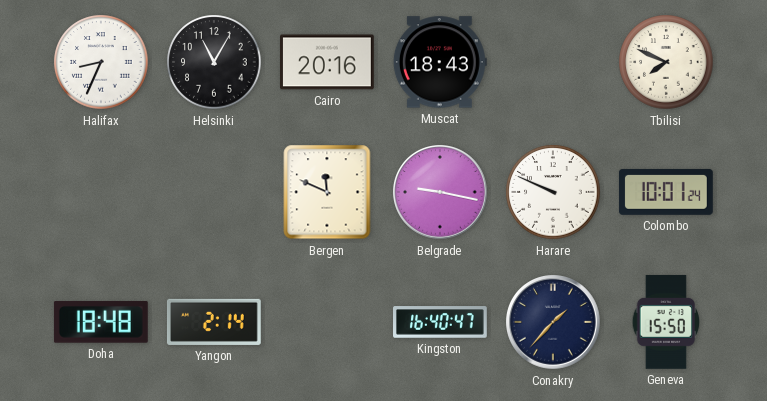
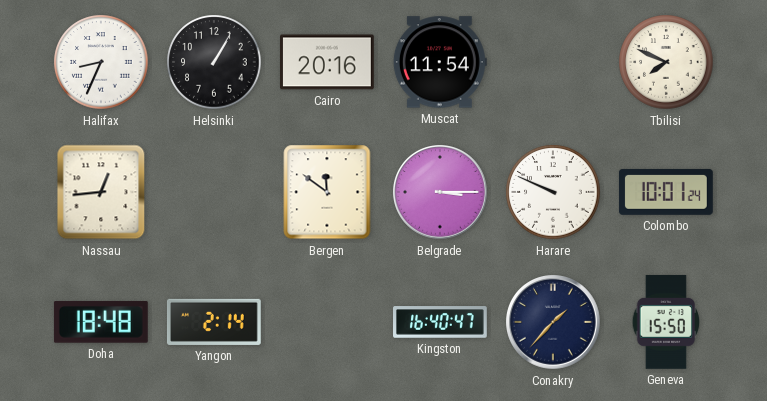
Helsinki: 11:05 -> 1:05
Muscat: 18:43 -> 11:54
Nassau: none -> 12:44
Bergen: 11:49 -> 11:51
Belgrade: 9:17 -> 3:15
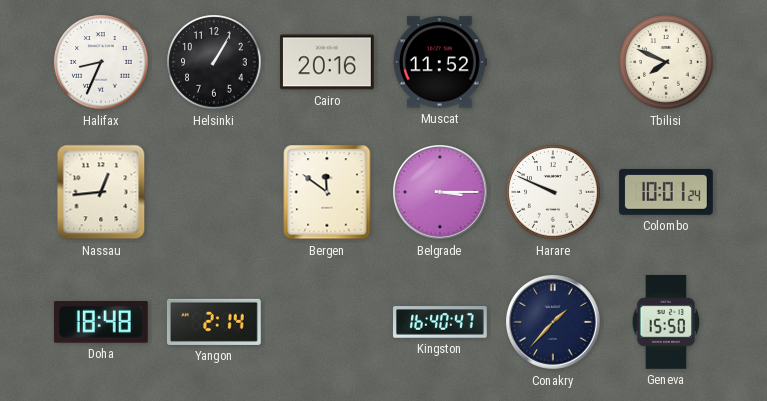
Muscat: 11:54 -> 11:52
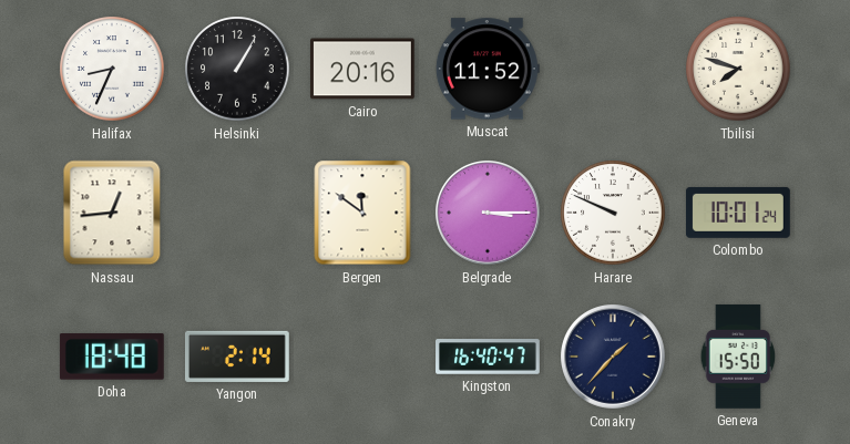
Tbilisi: 7:49 -> 7:48
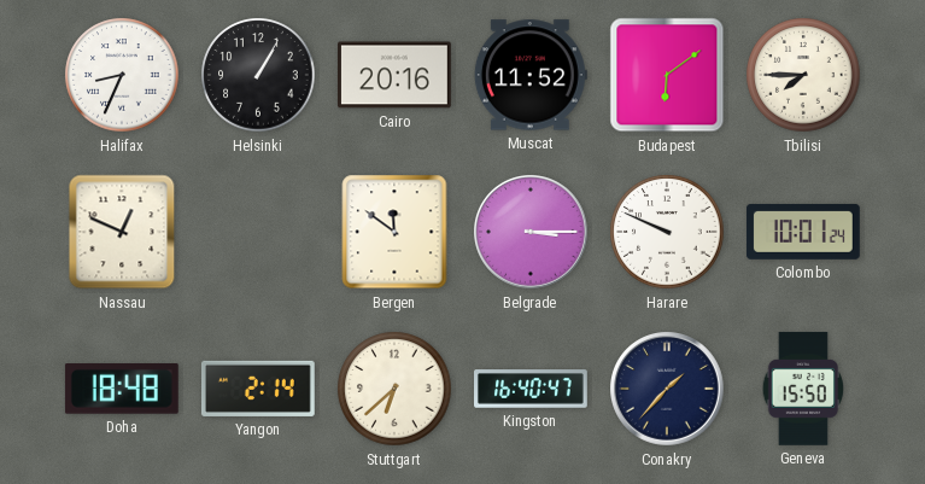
Budapest: none -> 6:09
Tbilisi: 7:48 -> 7:45
Nassau: 12:44 -> 12:49
Stuttgart: none -> 6:38
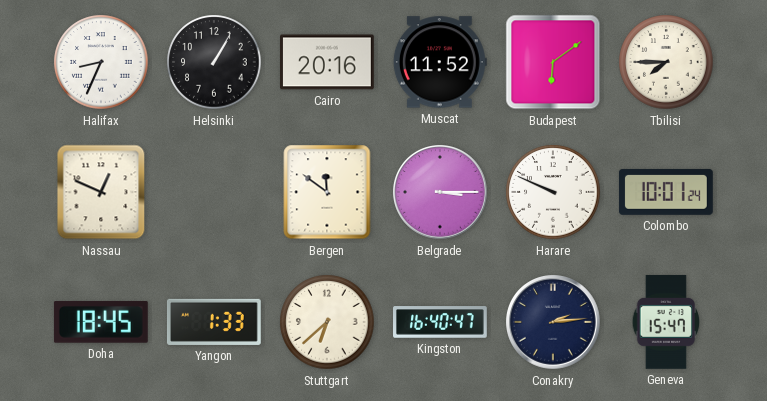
Doha: 18:48 -> 18:45
Yangon: 2:14 -> 1:33
Conakry: 1:37 -> 2:14
Geneva: 15:50 -> 15:47
